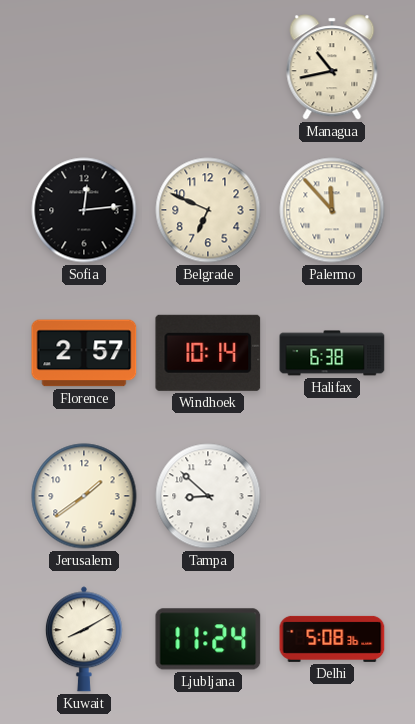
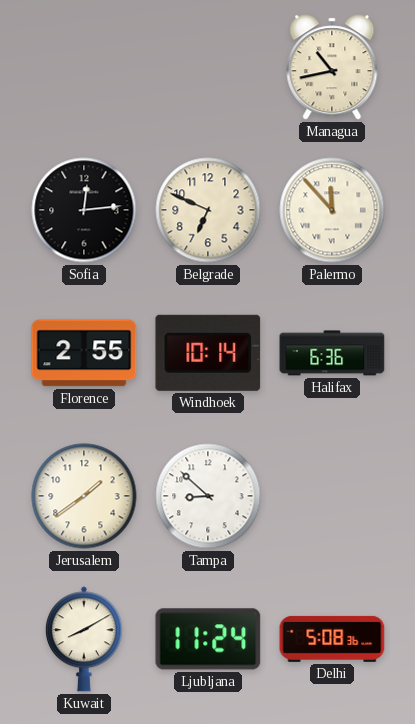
Florence: 2:57 -> 2:55
Halifax: 6:38 -> 6:36
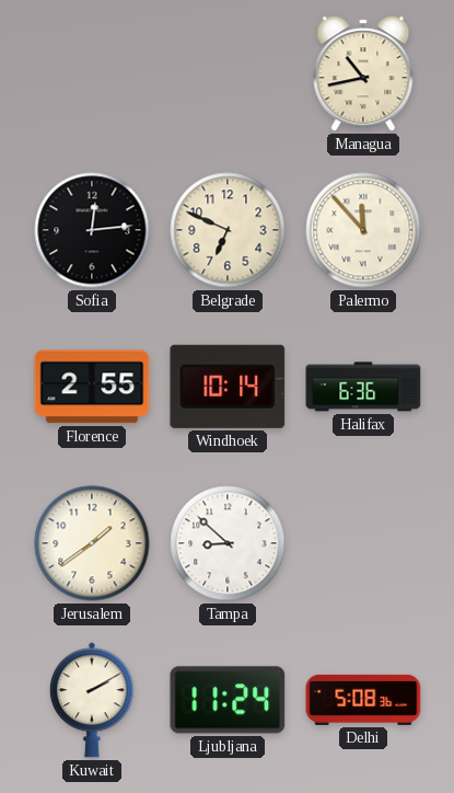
Kuwait: 8:10 -> 2:10
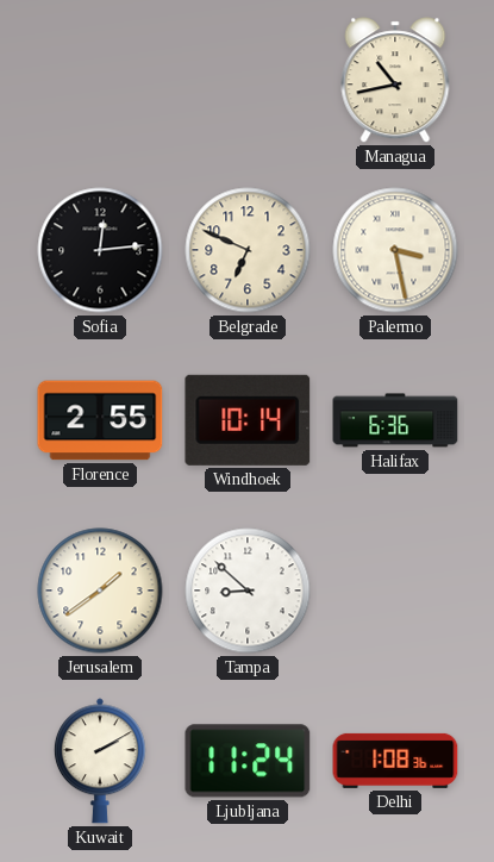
Palermo: 11:53 -> 3:28
Delhi: 5:08 -> 1:08
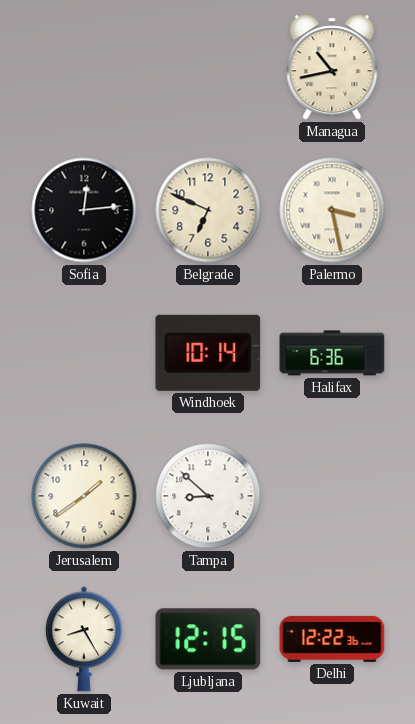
Florence: 2:55 -> none
Kuwait: 2:10 -> 8:25
Ljubljana: 11:24 -> 12:15
Delhi: 1:08 -> 12:22
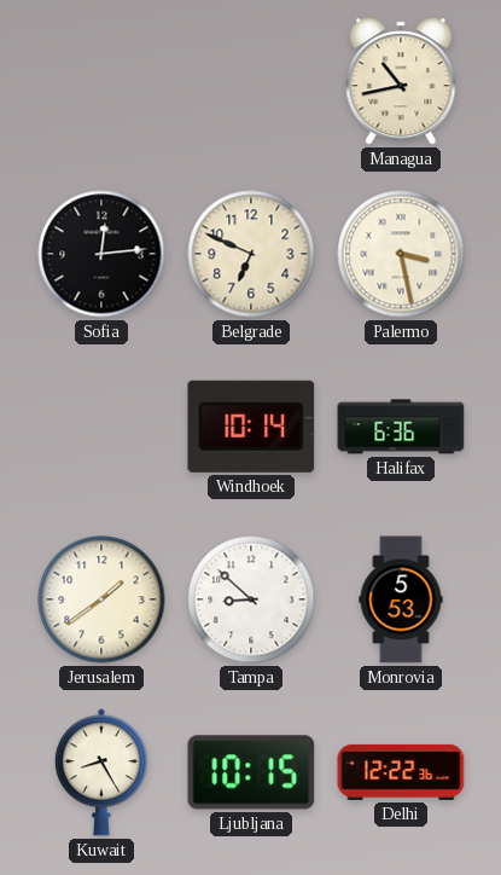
Monrovia: none -> 5:53
Ljubljana: 12:15 -> 10:15
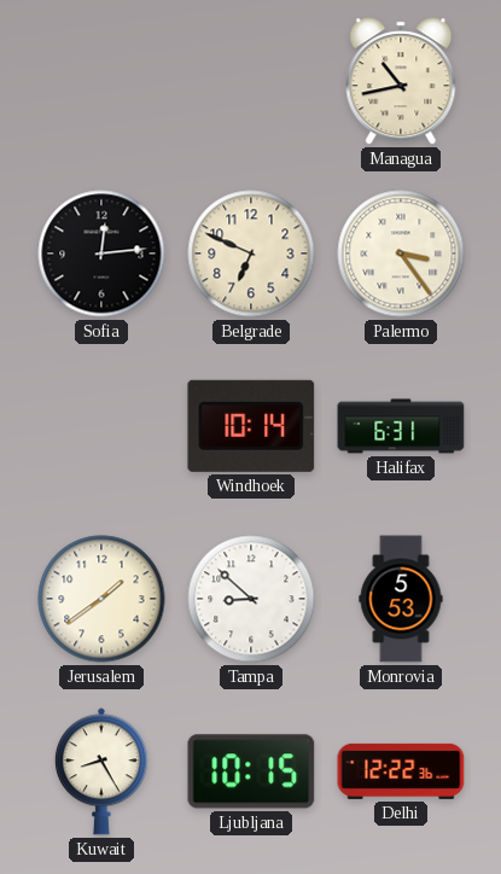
Palermo: 3:28 -> 3:24
Halifax: 6:36 -> 6:31
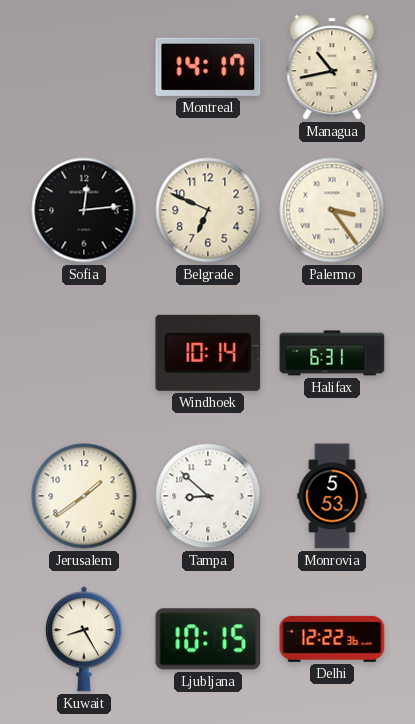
Montreal: none -> 14:17
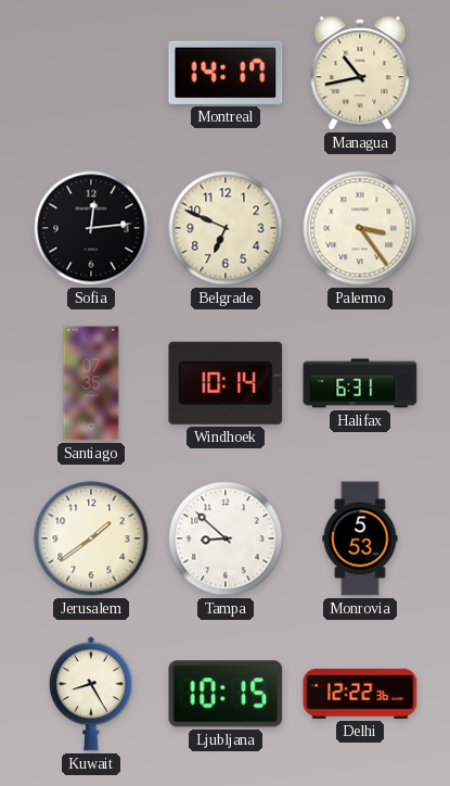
Santiago: none -> 07:35
